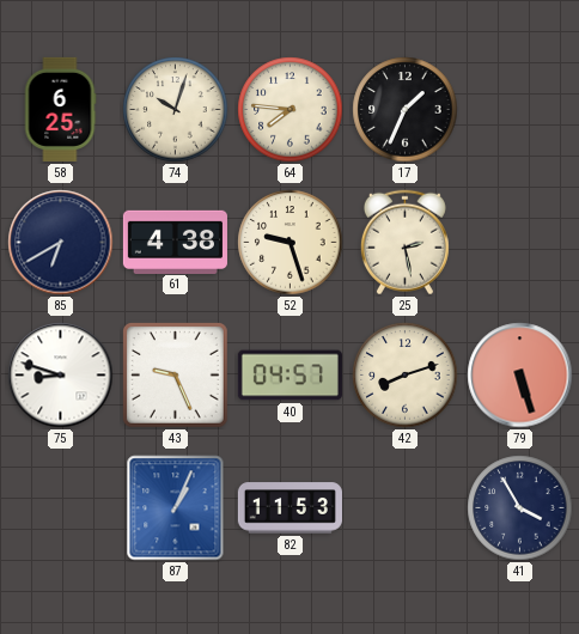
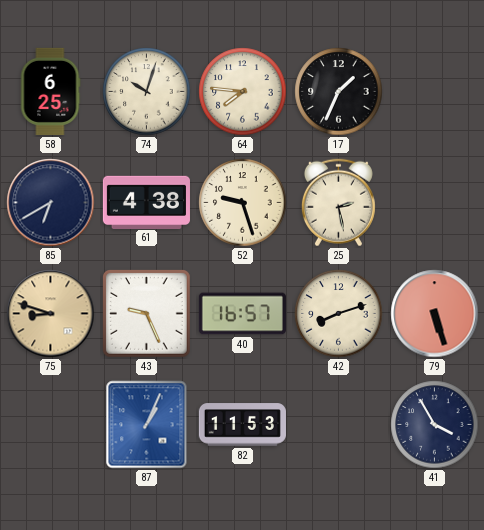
75 dial: white -> champagne
40: 04:57 -> 16:57
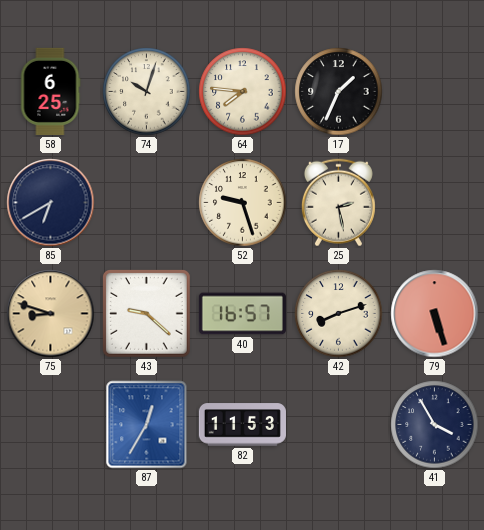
61: 4:38 -> none
43: 9:26 -> 9:22
87: 1:04 -> 12:35
